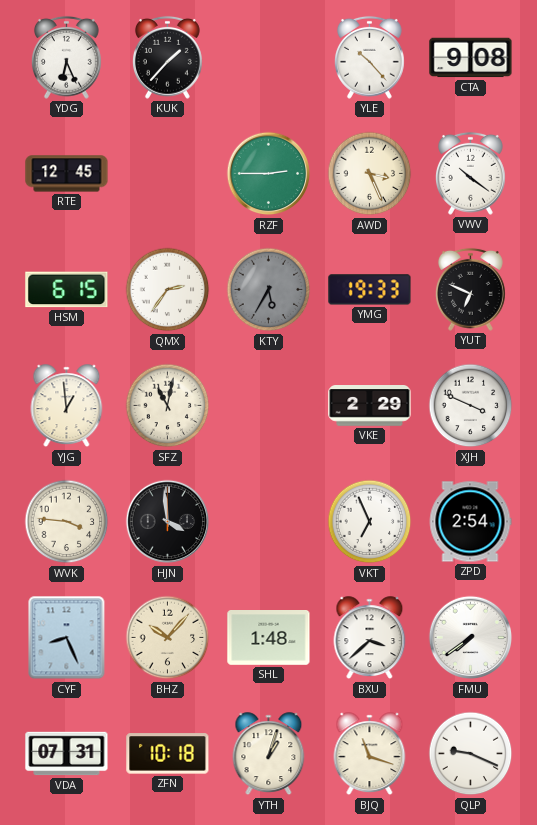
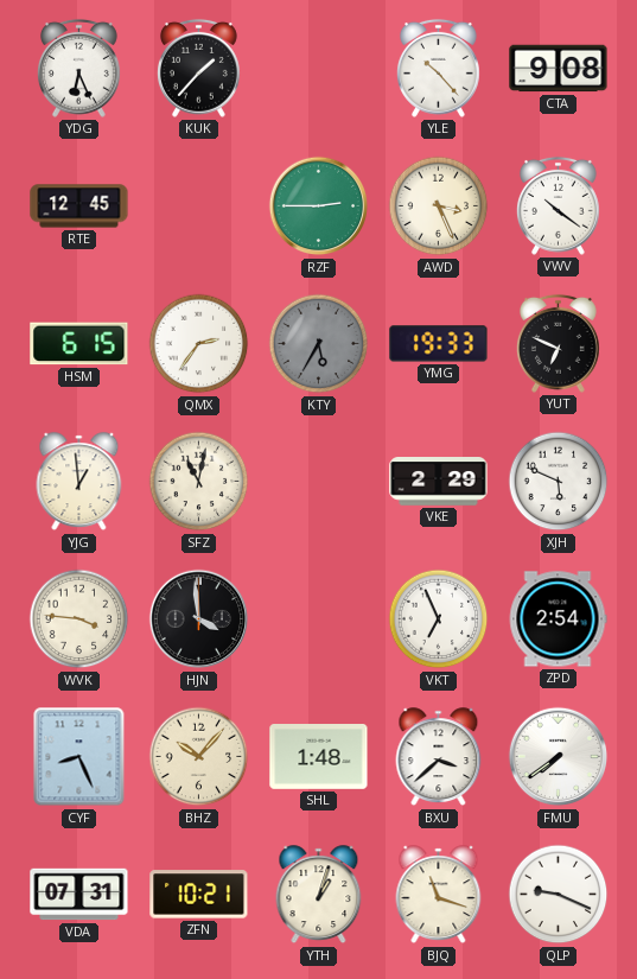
XJH: 3:49 -> 5:49
ZFN: 10:18 -> 10:21
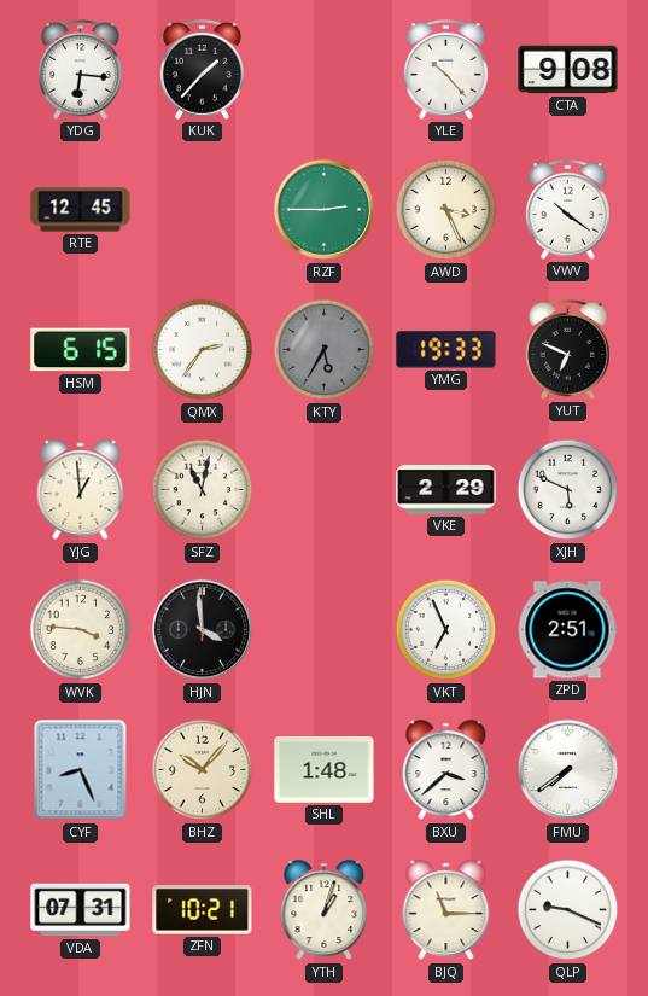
YDG: 6:26 -> 6:16
ZPD: 2:54 -> 2:51
BJQ: 11:18 -> 11:15
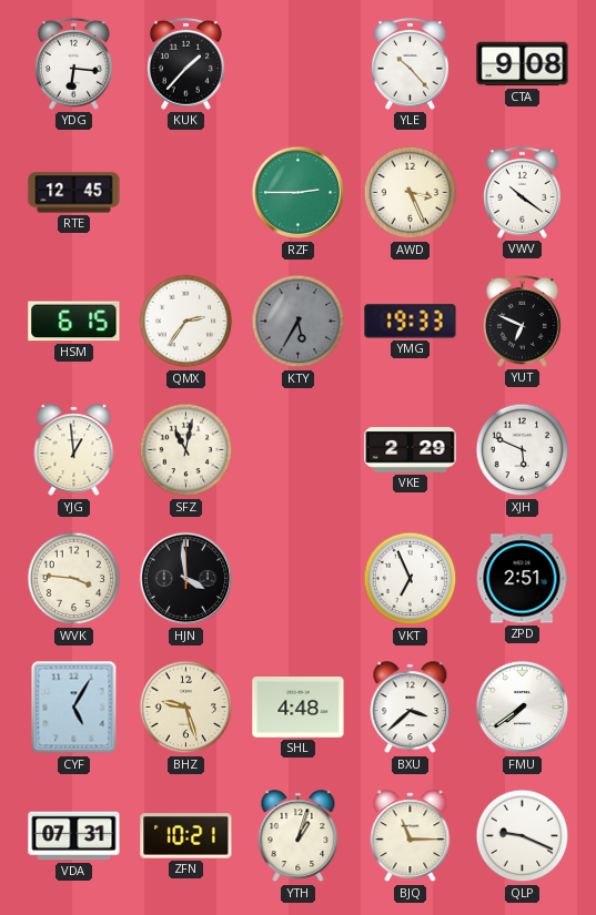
CYF: 8:26 -> 5:05
BHZ: 10:07 -> 9:27
SHL: 1:48 -> 4:48
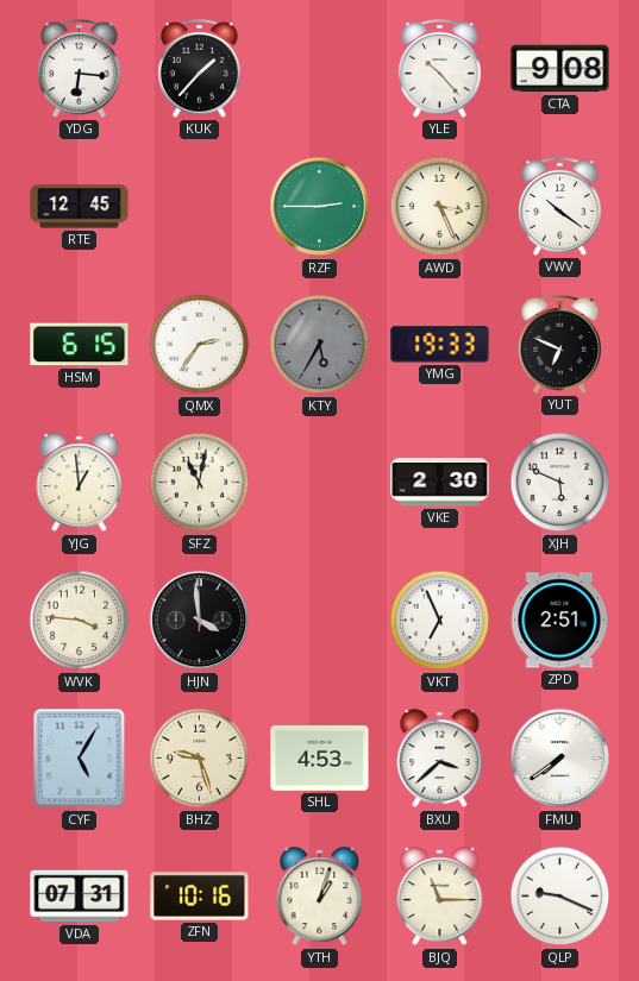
VKE: 2:29 -> 2:30
SHL: 4:48 -> 4:53
ZFN: 10:21 -> 10:16
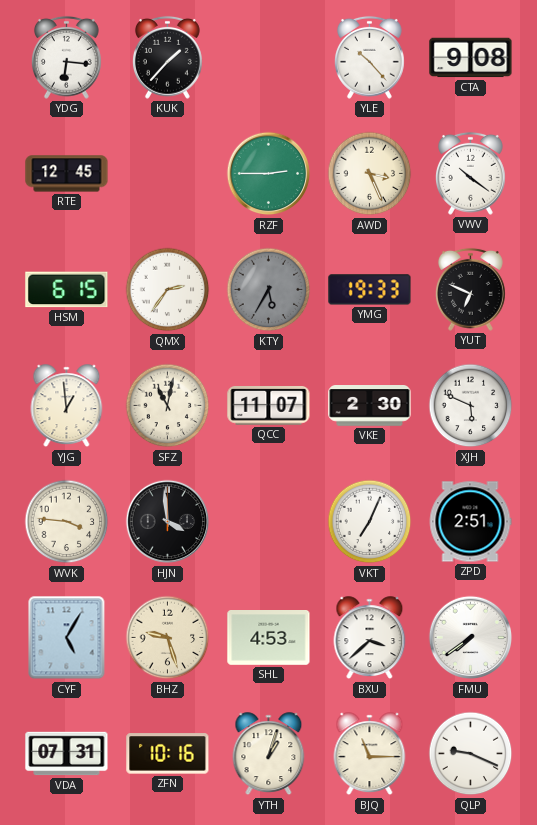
QCC: none -> 11:07
VKT: 6:56 -> 7:04
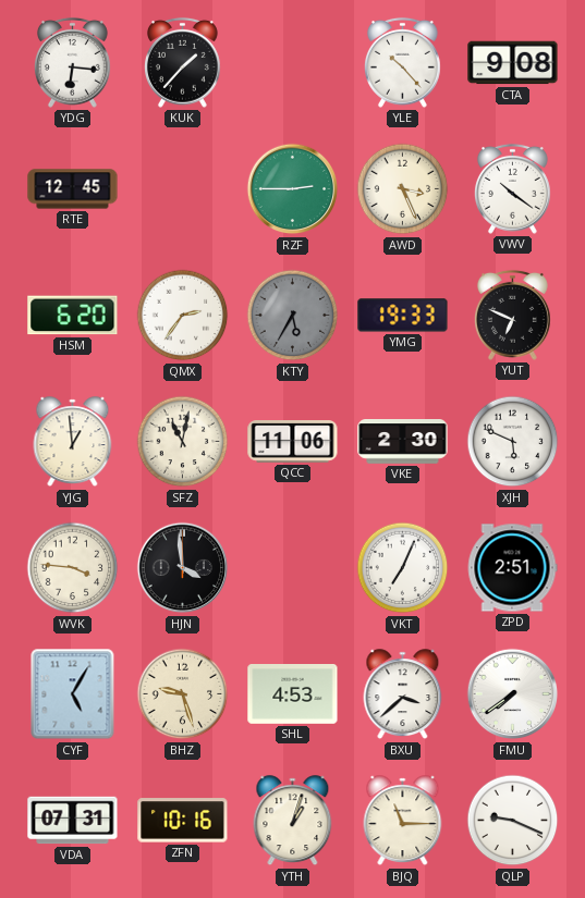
HSM: 6:15 -> 6:20
QCC: 11:07 -> 11:06
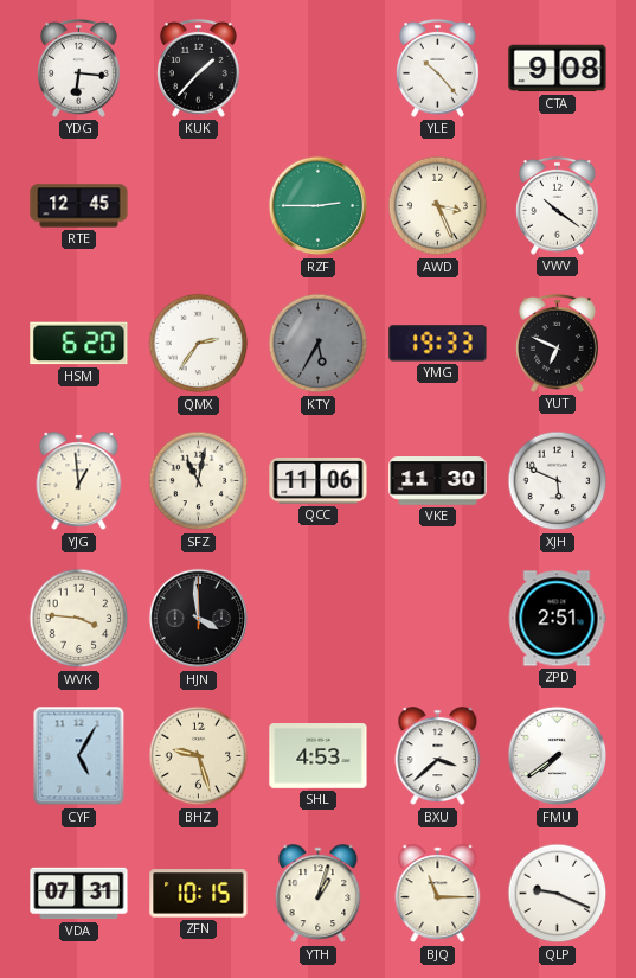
VKE: 2:30 -> 11:30
VKT: 7:04 -> none
ZFN: 10:16 -> 10:15
